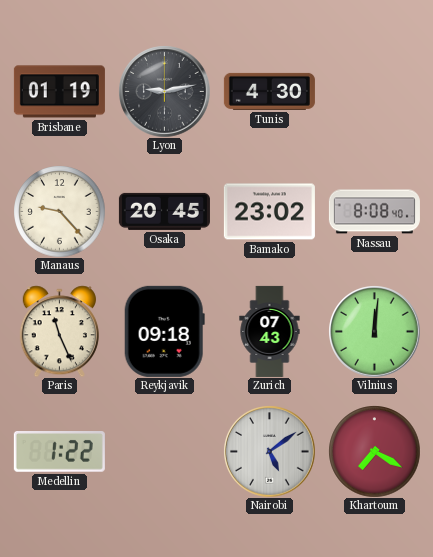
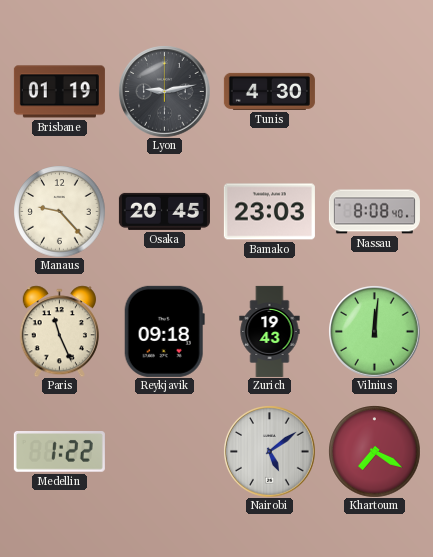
Bamako: 23:02 -> 23:03
Zurich: 07:43 -> 19:43
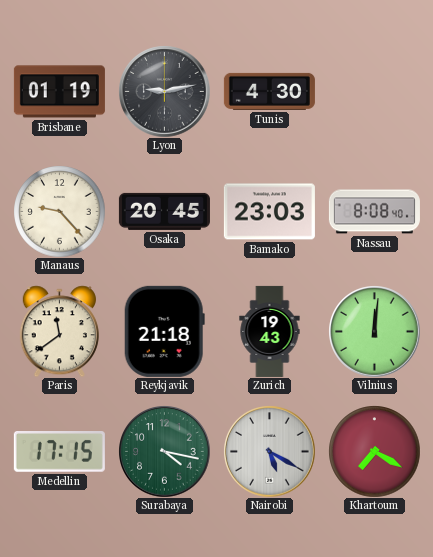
Paris: 11:26 -> 11:39
Reykjavik: 09:18 -> 21:18
Medellin: 1:22 -> 17:15
Surabaya: none -> 4:17
Nairobi: 5:09 -> 5:20
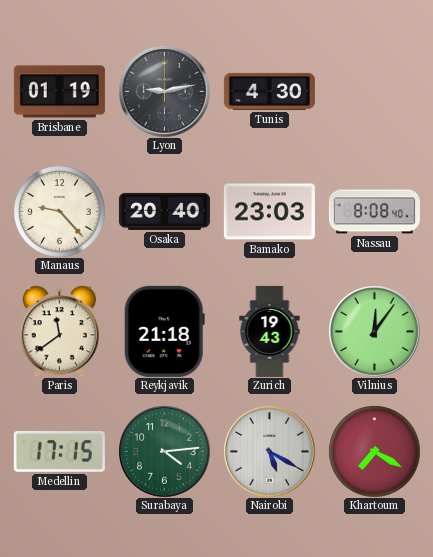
Osaka: 20:45 -> 20:40
Vilnius: 12:01 -> 12:06
Surabaya: 4:17 -> 4:14
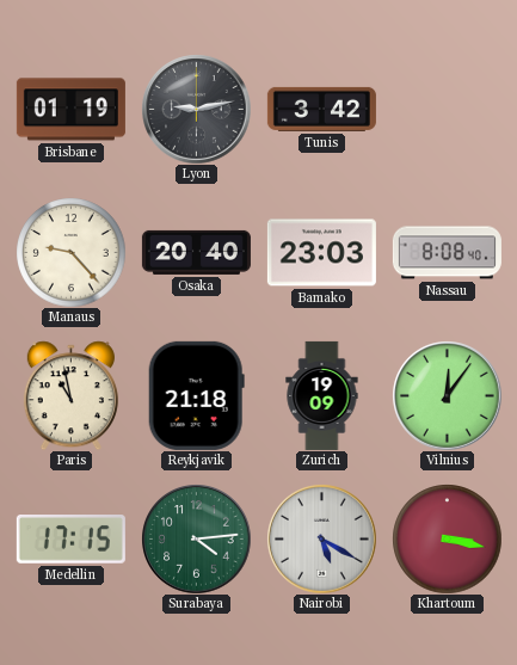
Tunis: 4:30 -> 3:42
Paris: 11:39 -> 10:58
Zurich: 19:43 -> 19:09
Khartoum: 7:20 -> 3:17
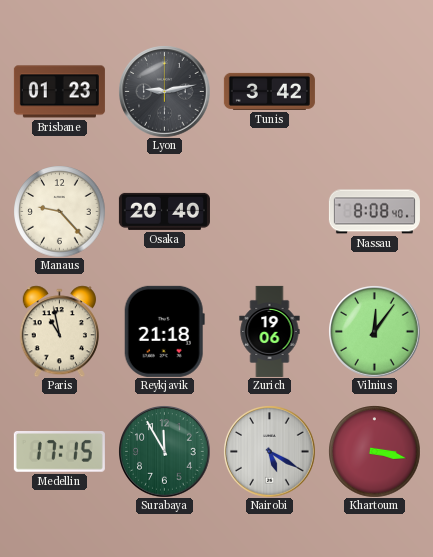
Brisbane: 01:19 -> 01:23
Bamako: 23:03 -> none
Zurich: 19:09 -> 19:06
Surabaya: 4:14 -> 11:55
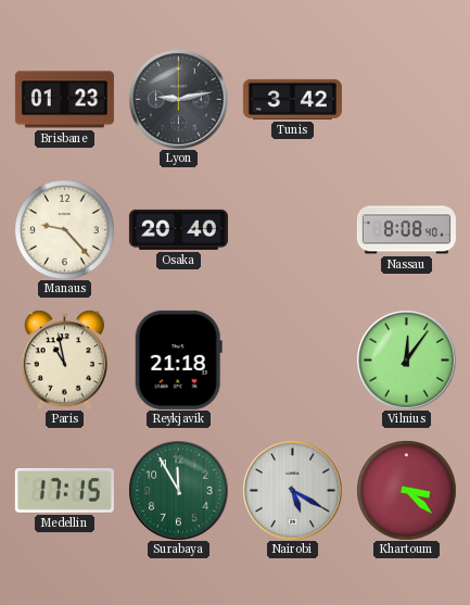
Zurich: 19:06 -> none
Khartoum: 3:17 -> 3:22
